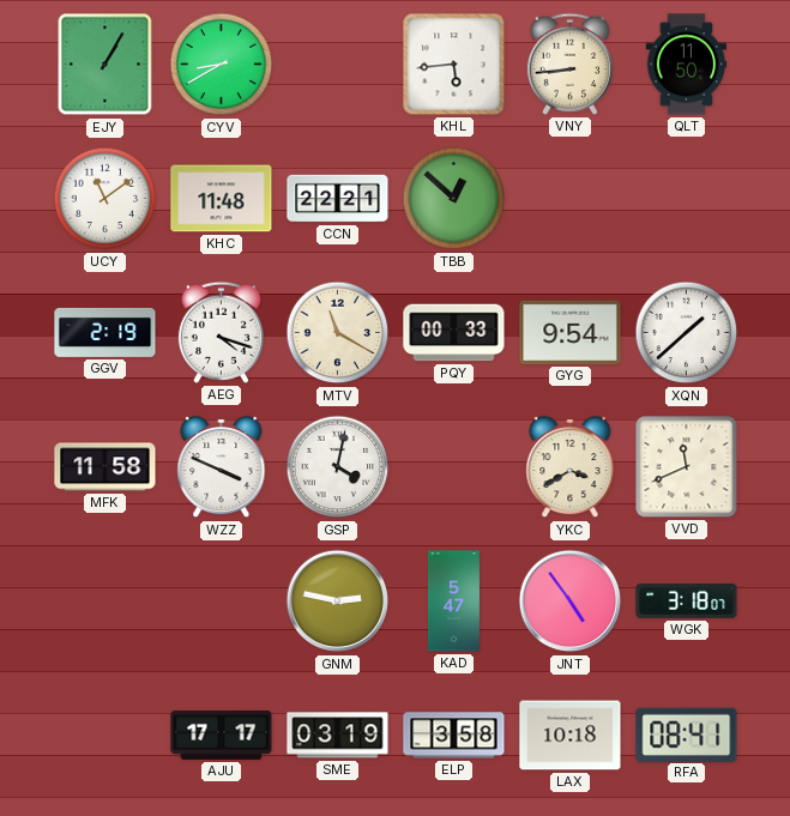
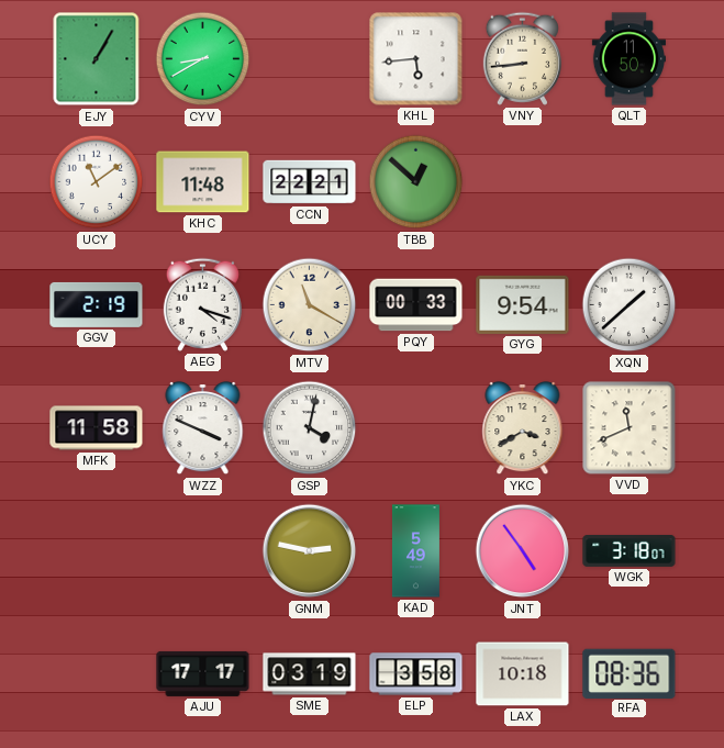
KAD: 5:47 -> 5:49
RFA: 08:41 -> 08:36
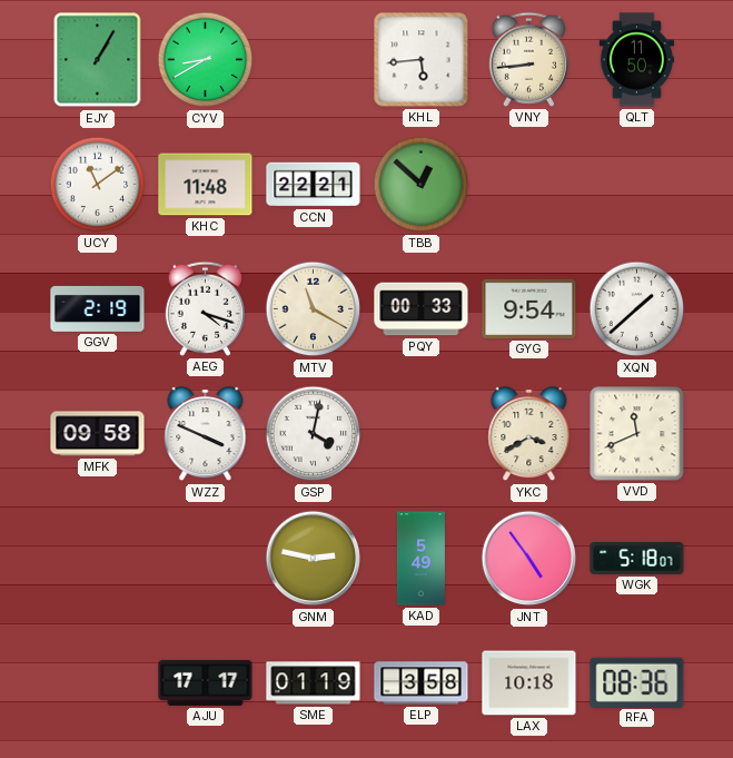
MFK: 11:58 -> 09:58
WGK: 3:18 -> 5:18
SME: 03:19 -> 01:19
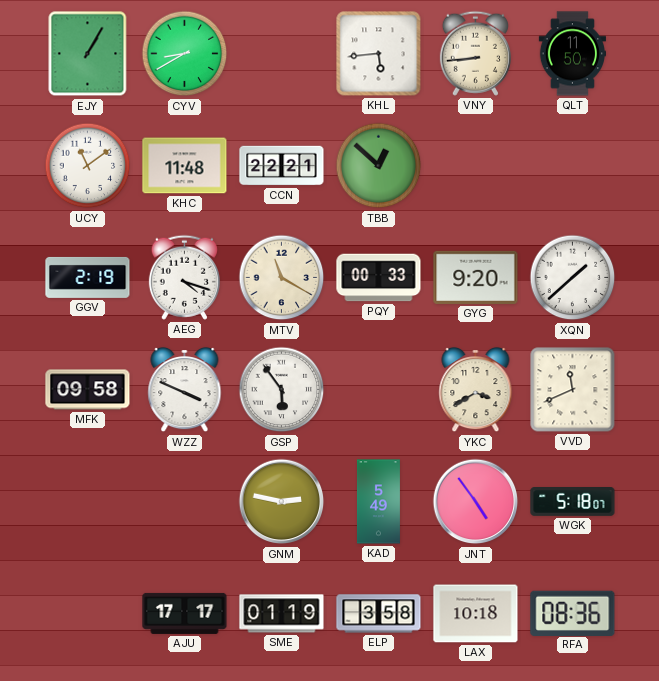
GYG: 9:54 -> 9:20
GSP: 4:02 -> 5:54
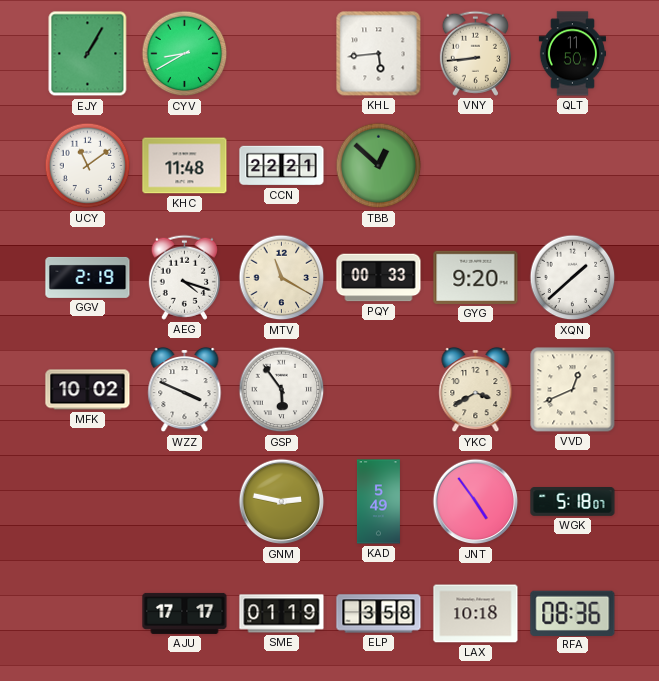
MFK: 09:58 -> 10:02
VVD: 11:41 -> 12:41
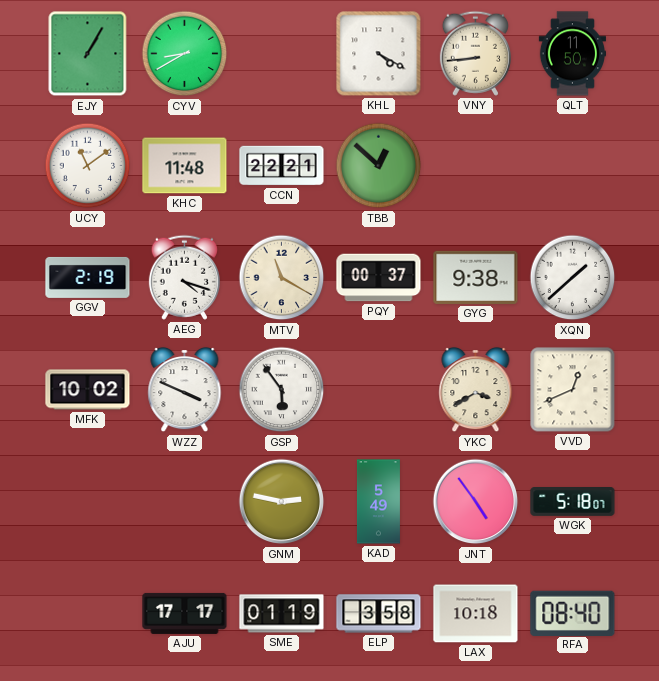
KHL: 5:44 -> 4:20
PQY: 00:33 -> 00:37
GYG: 9:20 -> 9:38
RFA: 08:36 -> 08:40
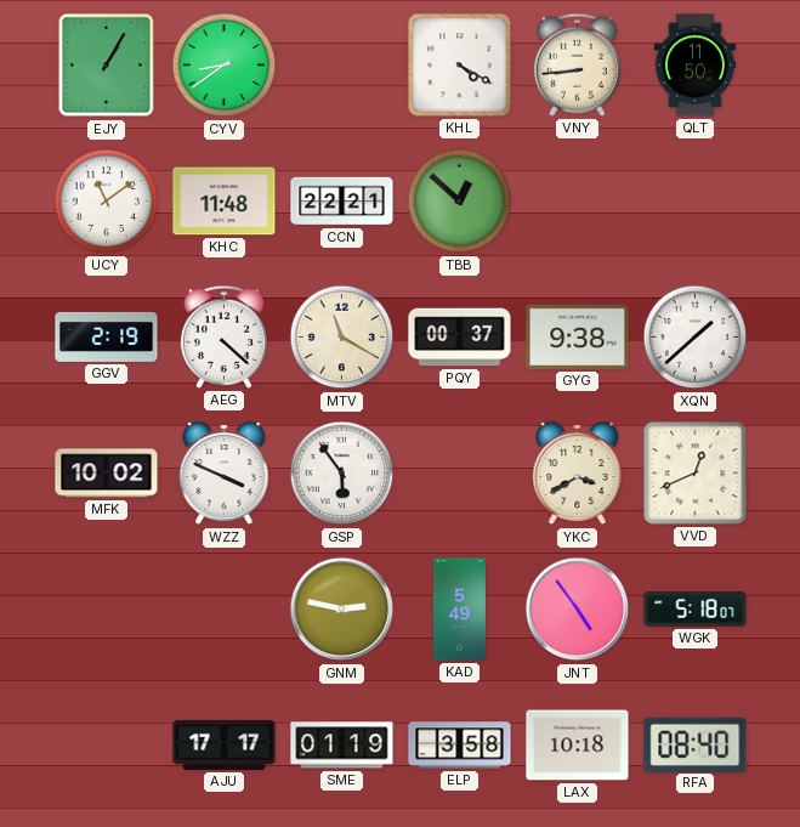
CYV: 8:40 -> 8:39
AEG: 4:18 -> 4:22
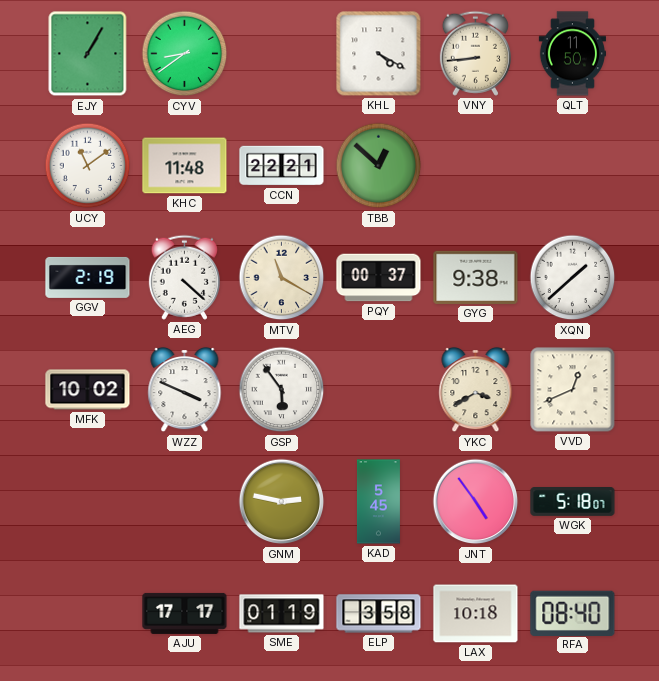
KAD: 5:49 -> 5:45
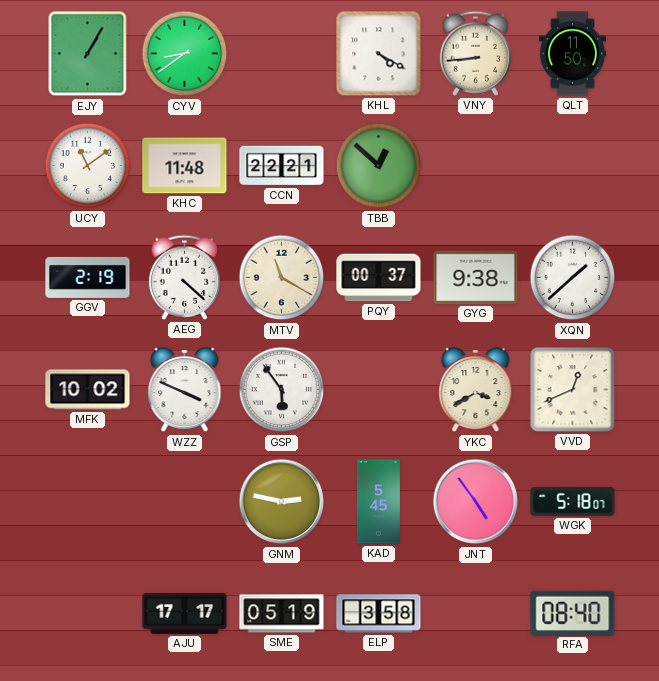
SME: 01:19 -> 05:19
LAX: 10:18 -> none
